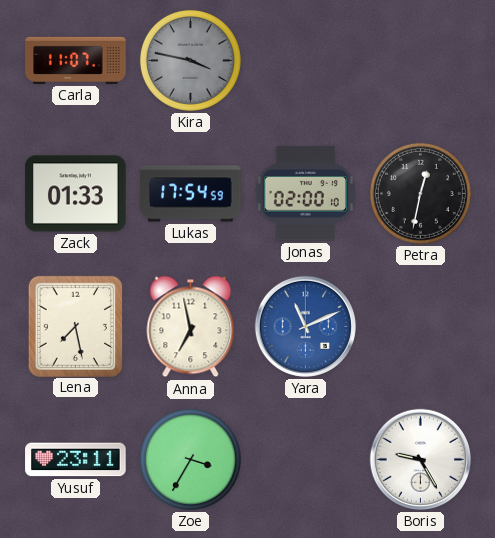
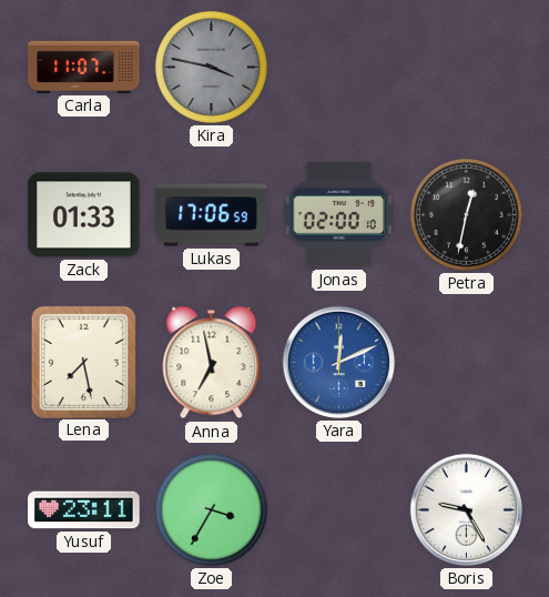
Lukas: 17:54 -> 17:06
Yara: 11:11 -> 12:11
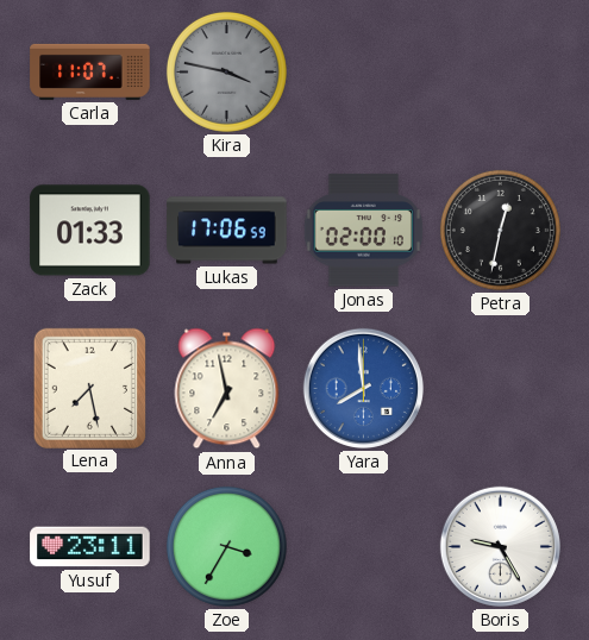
Yara: 12:11 -> 7:59
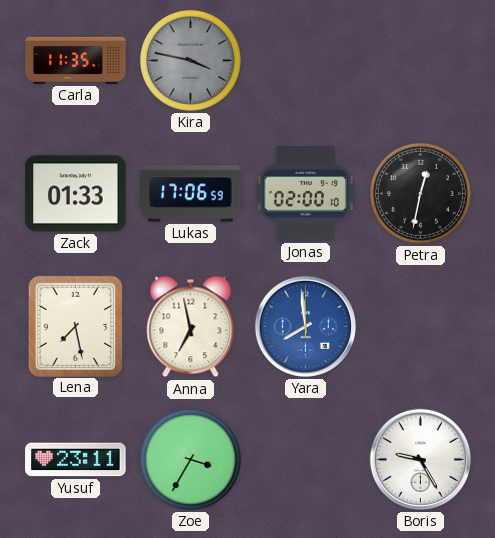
Carla: 11:07 -> 11:35
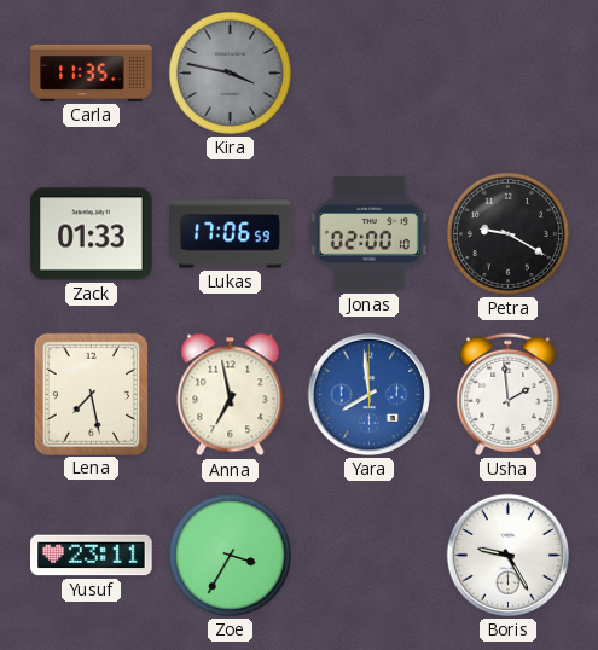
Petra: 12:32 -> 9:20
Usha: none -> 1:59
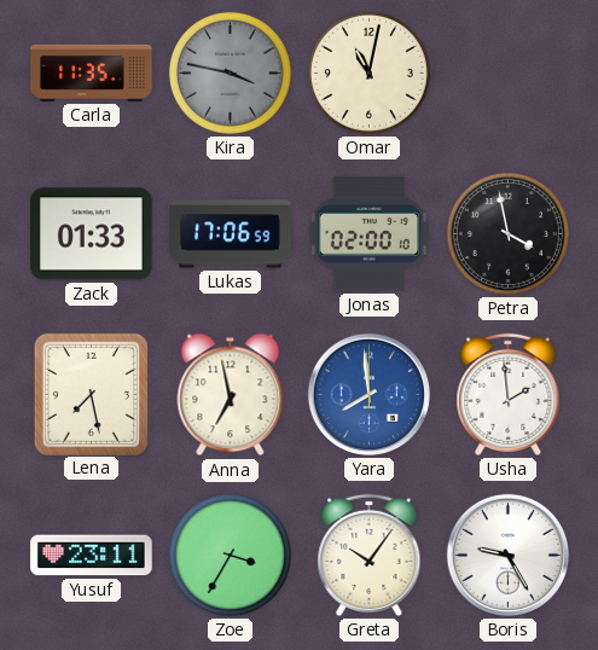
Omar: none -> 11:02
Petra: 9:20 -> 3:58
Greta: none -> 10:06
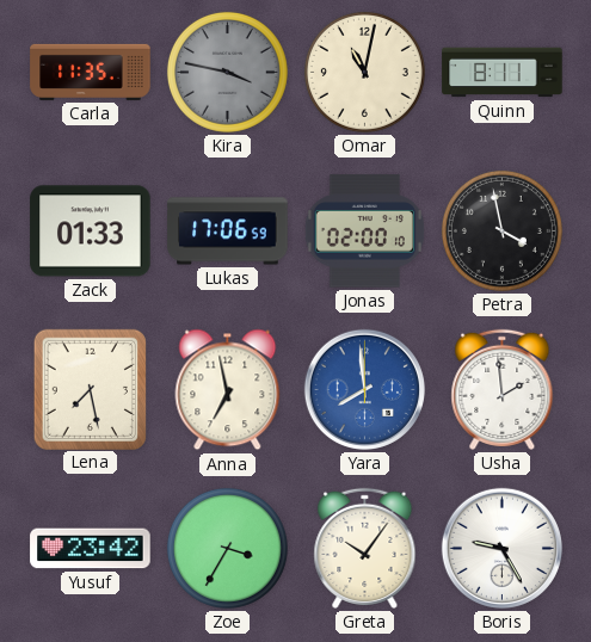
Quinn: none -> 8:11
Yusuf: 23:11 -> 23:42
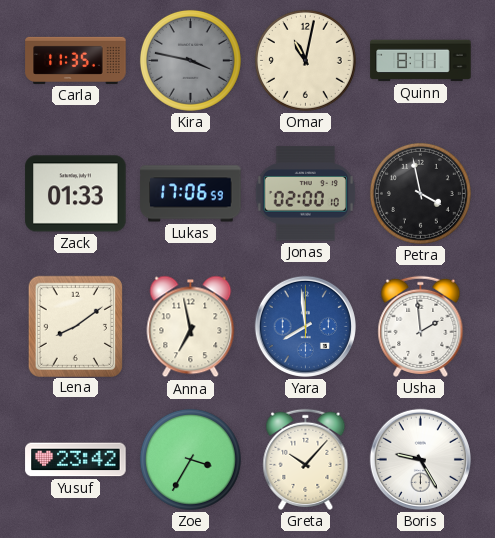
Lena: 7:28 -> 8:09
Greta: 10:06 -> 10:07
